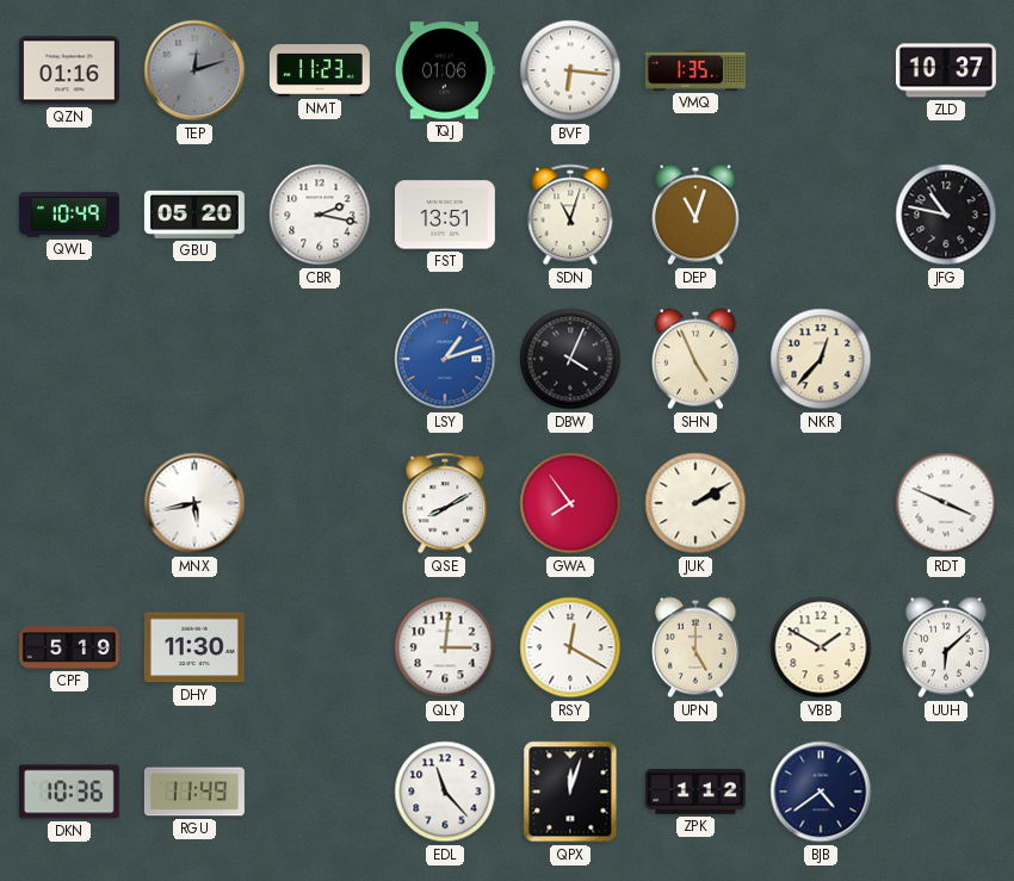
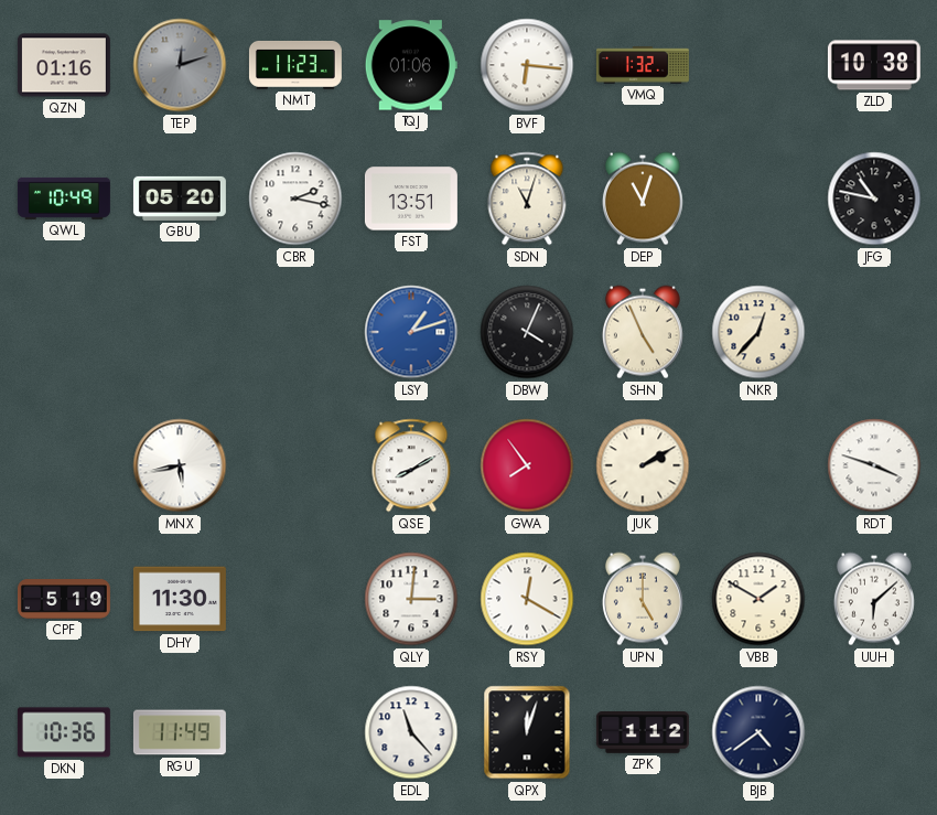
VMQ: 1:35 -> 1:32
ZLD: 10:37 -> 10:38
RDT: 3:49 -> 3:48
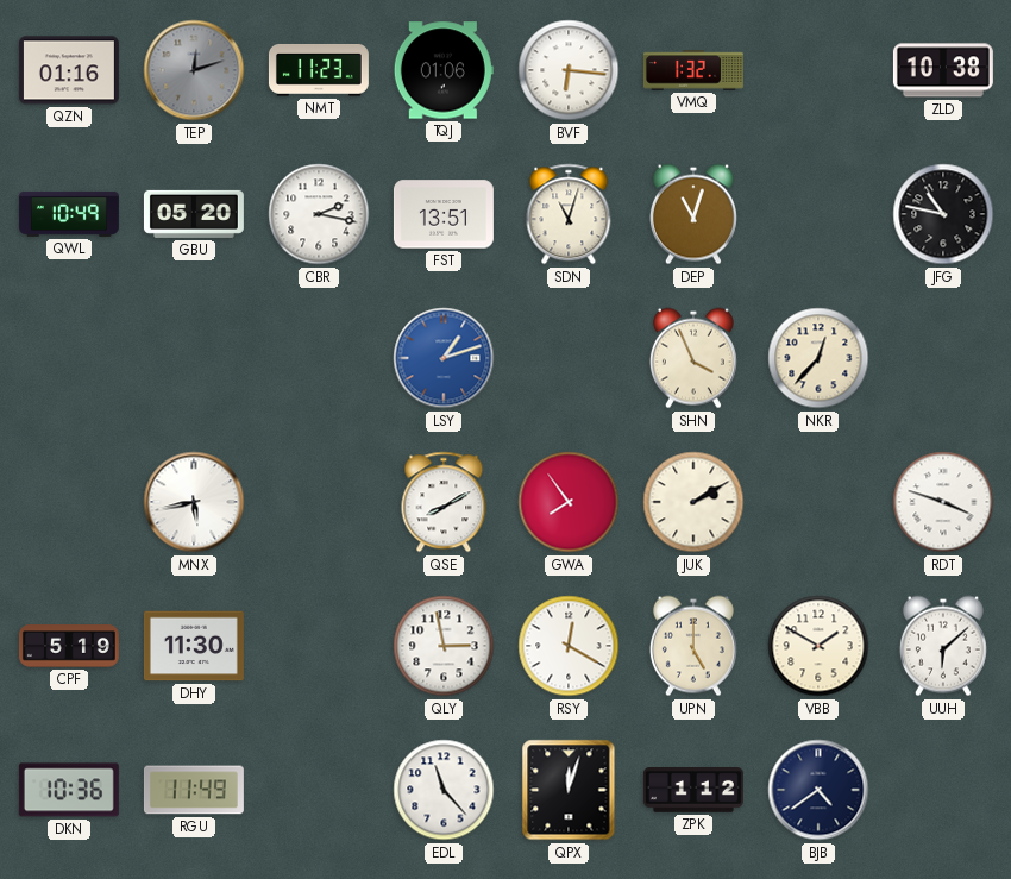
DBW: 4:04 -> none
SHN: 4:56 -> 3:56
QLY: 3:01 -> 2:58
